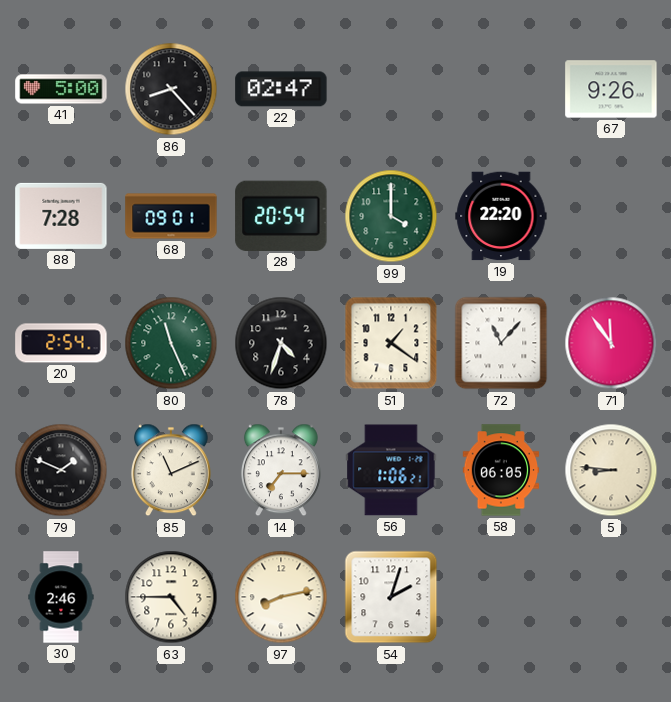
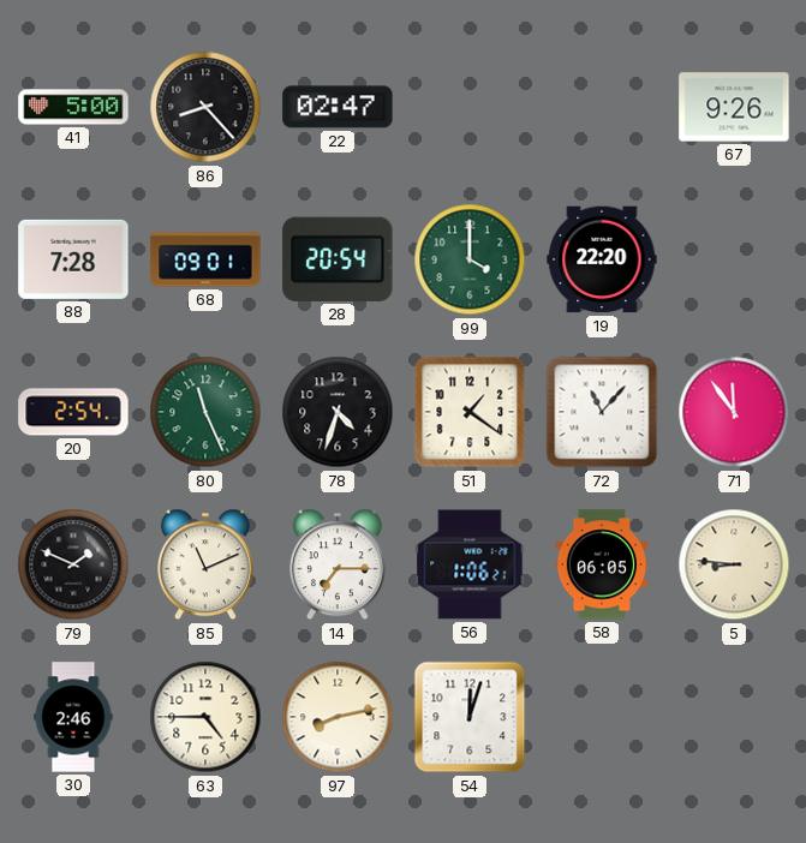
54: 2:03 -> 12:03
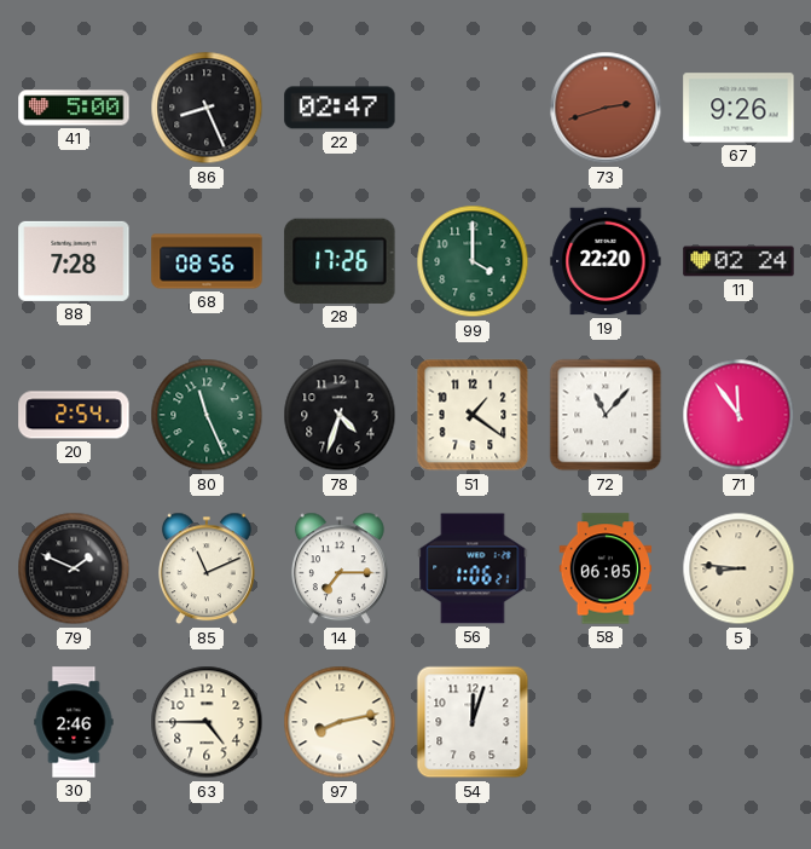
86: 8:23 -> 8:26
73: none -> 2:42
68: 09:01 -> 08:56
28: 20:54 -> 17:26
11: none -> 02:24
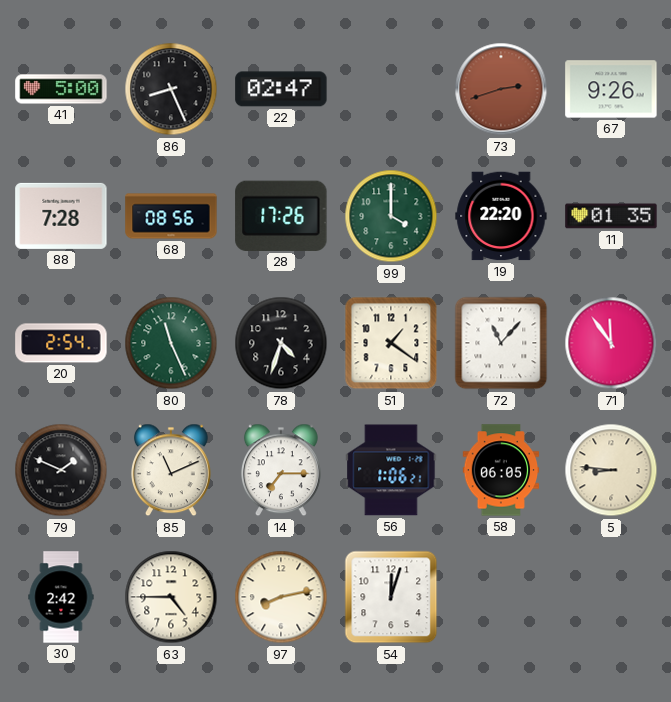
11: 02:24 -> 01:35
30: 2:46 -> 2:42
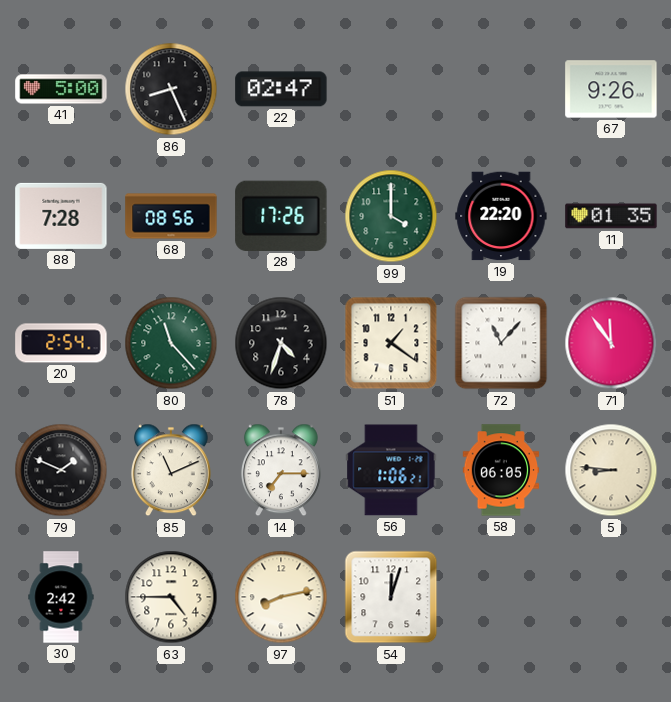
73: 2:42 -> none
80: 11:26 -> 11:23
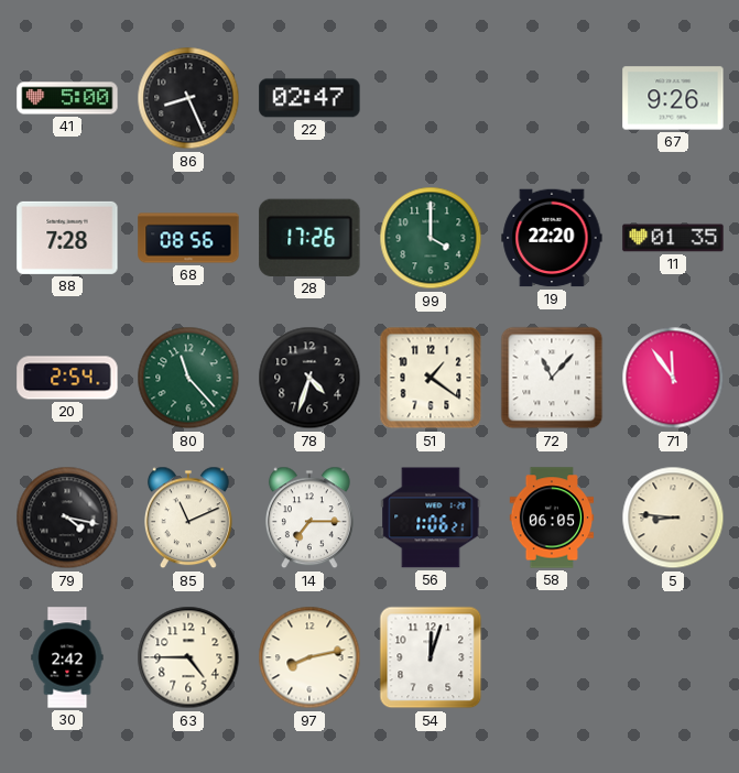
79: 1:49 -> 4:17
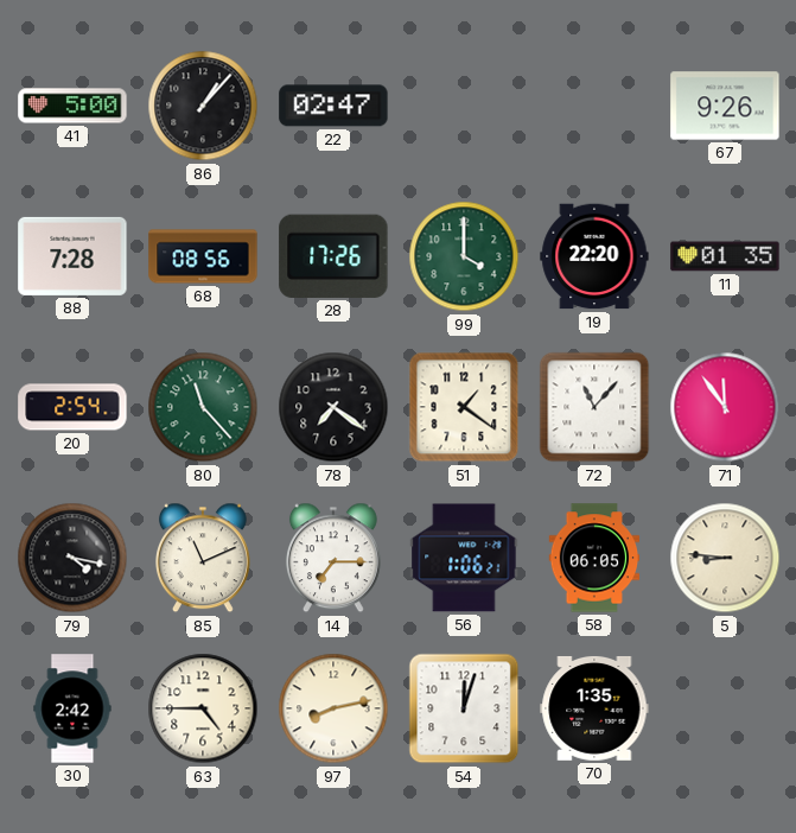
86: 8:26 -> 1:07
78: 4:33 -> 7:21
70: none -> 1:35
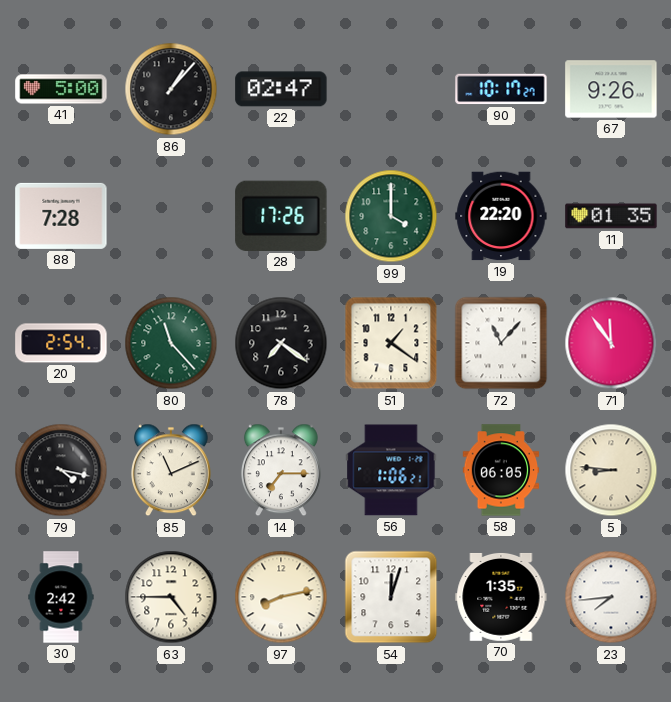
90: none -> 10:17
68: 08:56 -> none
23: none -> 7:44
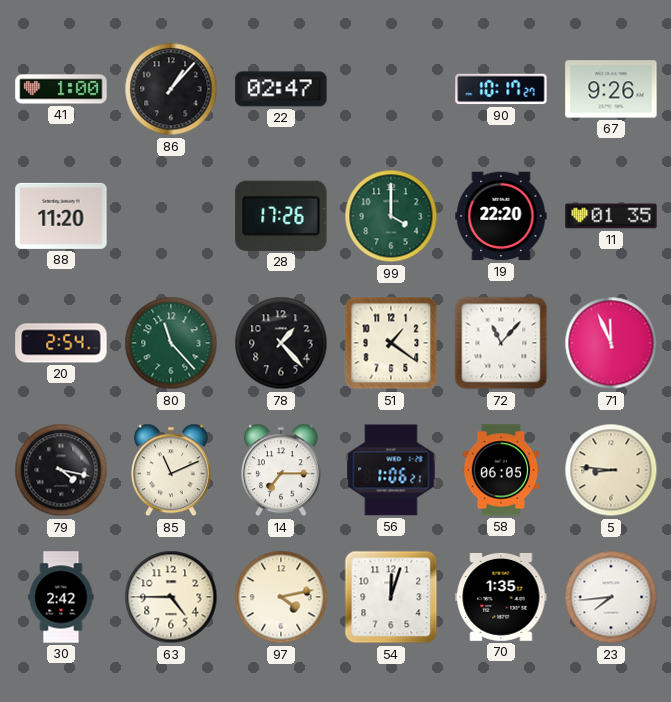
41: 5:00 -> 1:00
88: 7:28 -> 11:20
78: 7:21 -> 1:23
71: 11:54 -> 11:56
97: 8:13 -> 4:13
